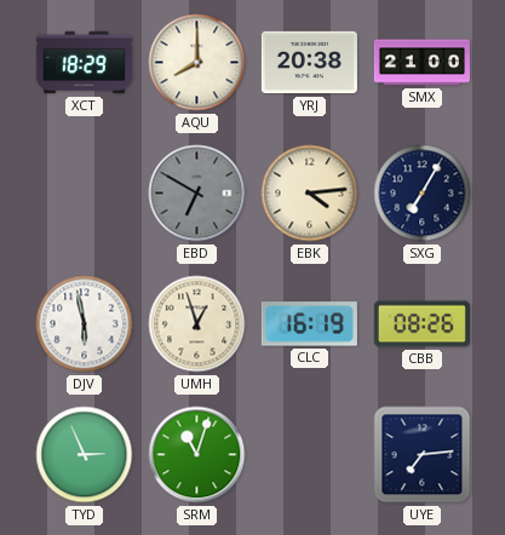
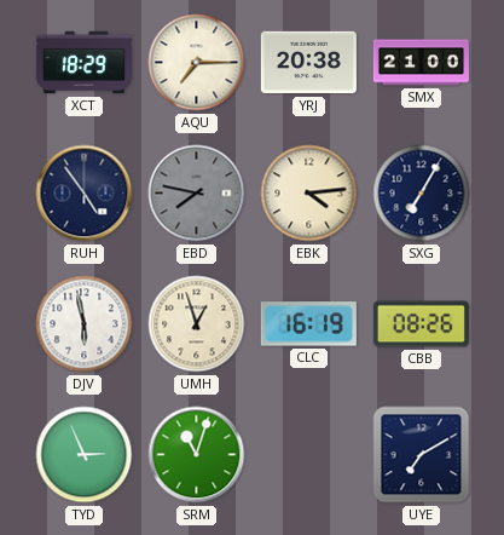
AQU: 8:00 -> 7:15
RUH: none -> 4:54
EBD: 6:50 -> 7:47
UYE: 7:14 -> 7:10
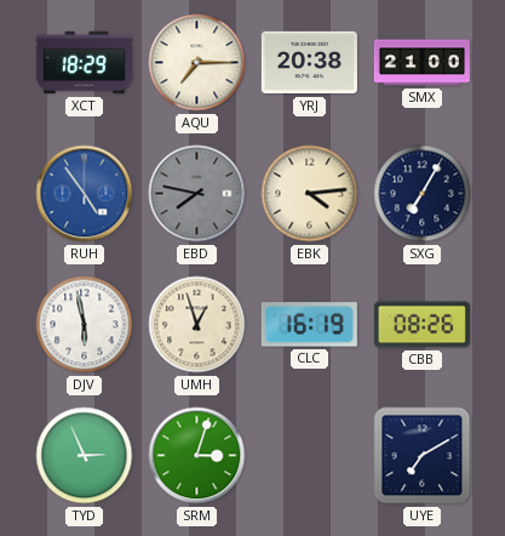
RUH dial: navy -> blue
SRM: 11:03 -> 3:03
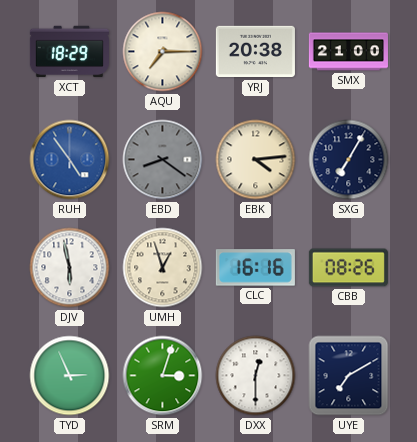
EBD: 7:47 -> 8:21
CLC: 16:19 -> 16:16
DXX: none -> 12:30
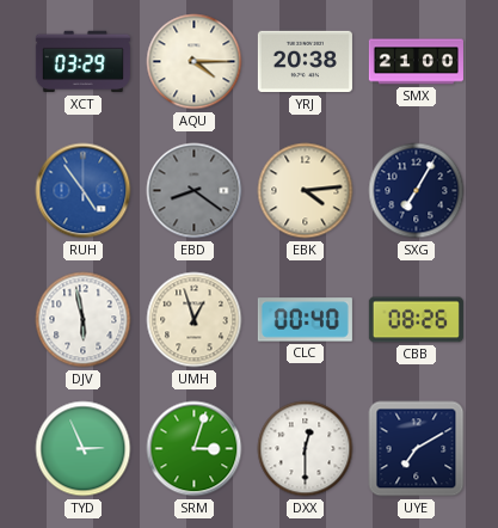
XCT: 18:29 -> 03:29
AQU: 7:15 -> 4:15
CLC: 16:16 -> 00:40
